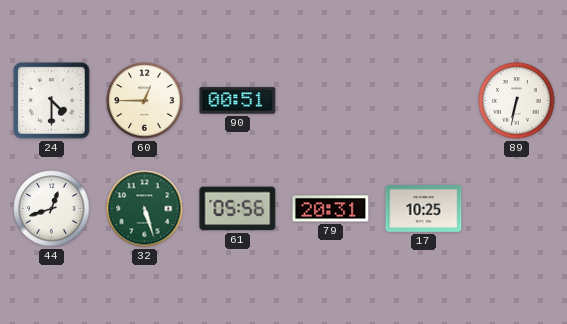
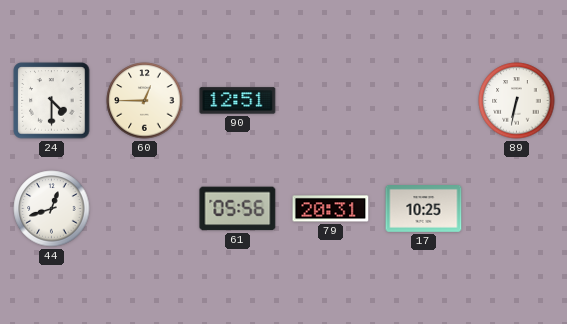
90: 00:51 -> 12:51
32: 5:27 -> none
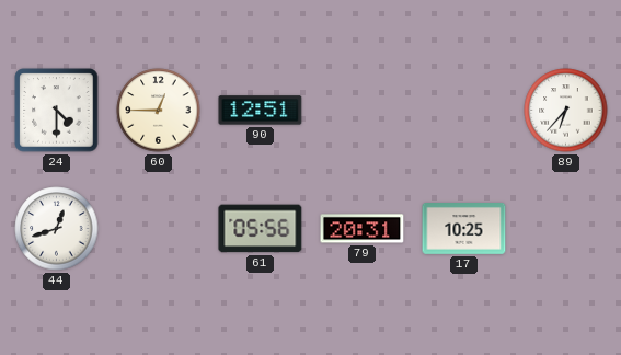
89: 6:32 -> 6:37
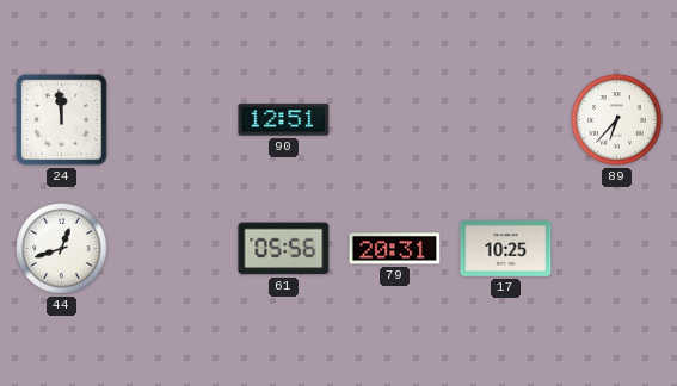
24: 4:30 -> 11:59
60: 12:45 -> none
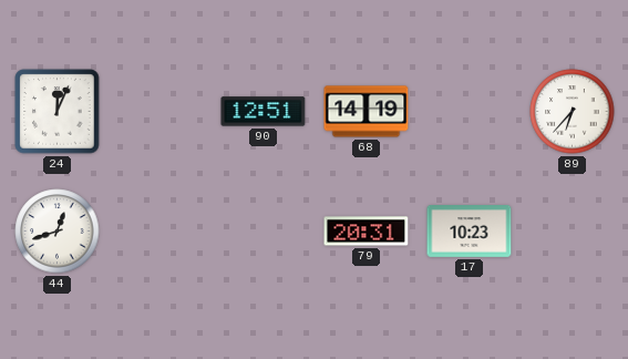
24: 11:59 -> 12:04
68: none -> 14:19
61: 05:56 -> none
17: 10:25 -> 10:23
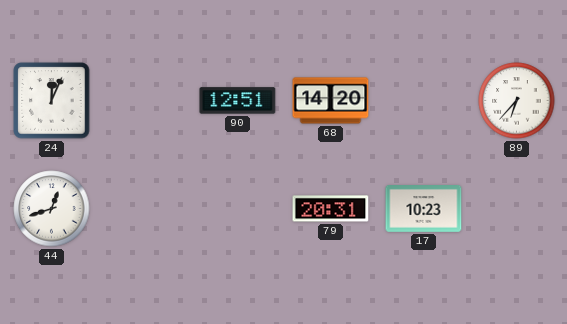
68: 14:19 -> 14:20
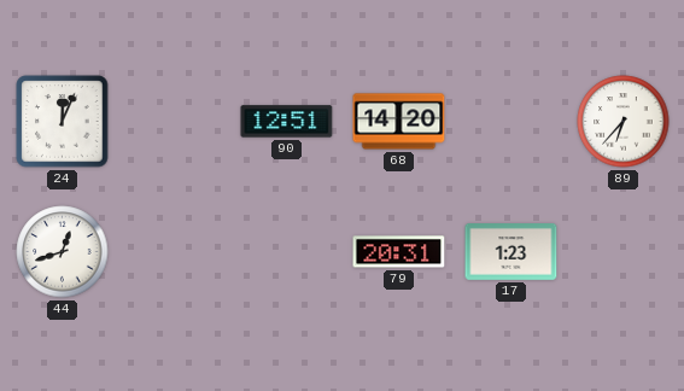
17: 10:23 -> 1:23
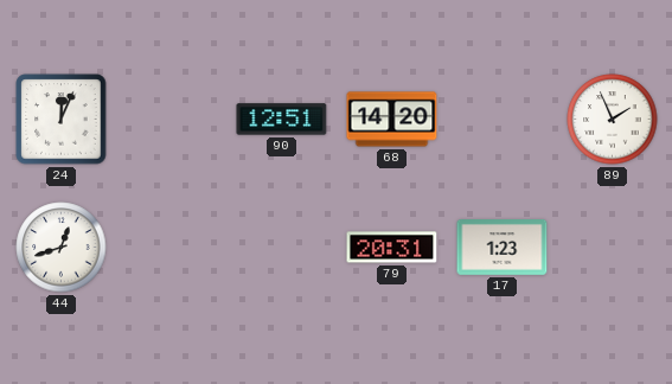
89: 6:37 -> 1:56
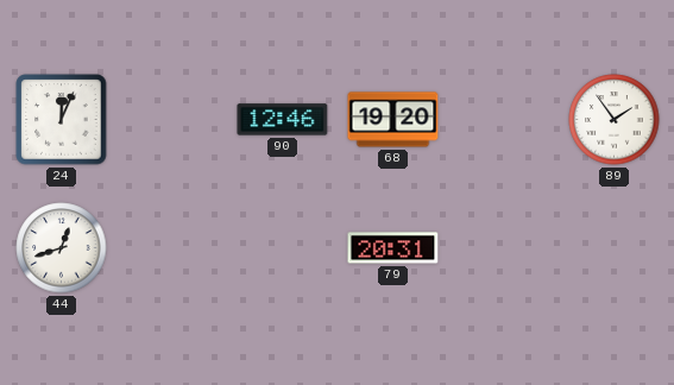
90: 12:51 -> 12:46
68: 14:20 -> 19:20
89: 1:56 -> 1:54
17: 1:23 -> none
